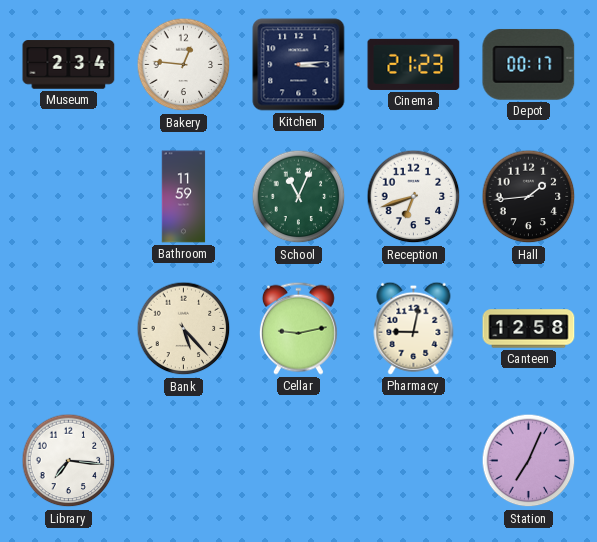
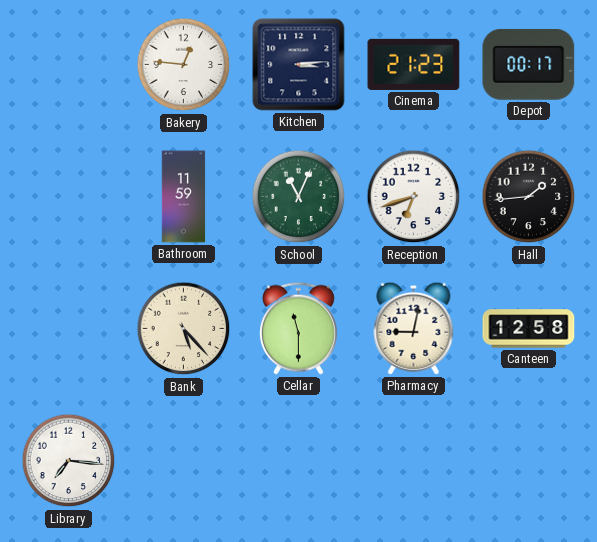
Museum: 2:34 -> none
Cellar: 9:13 -> 11:30
Station: 7:04 -> none
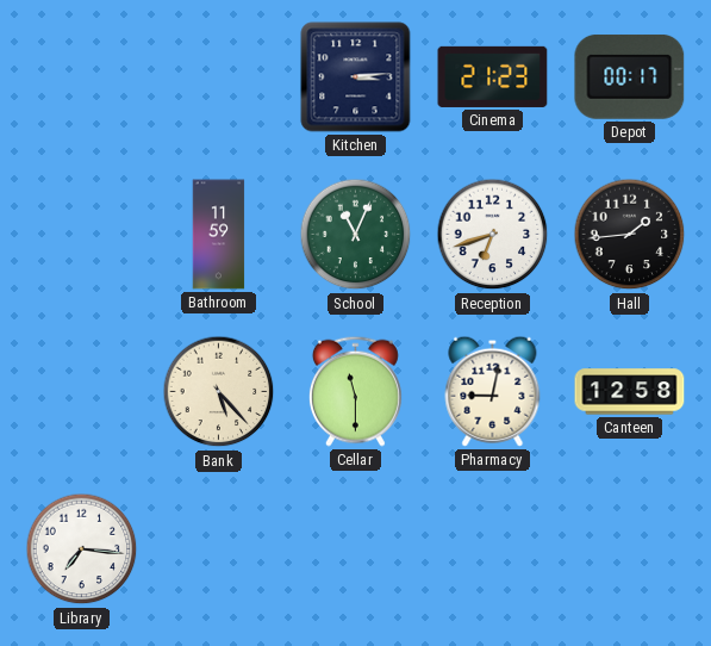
Bakery: 12:46 -> none
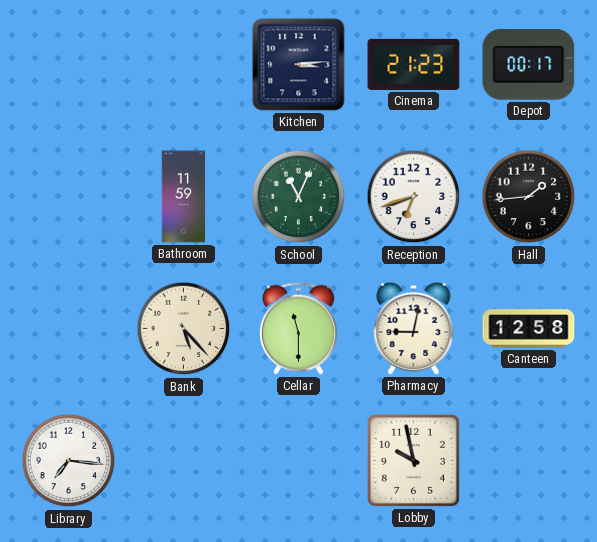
Lobby: none -> 9:58
